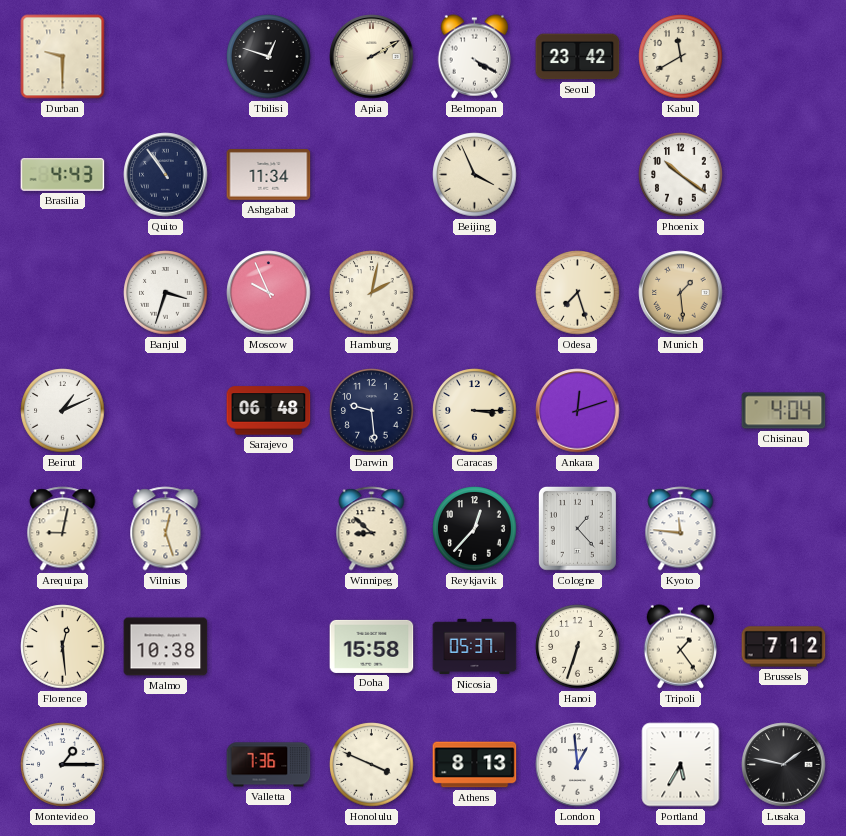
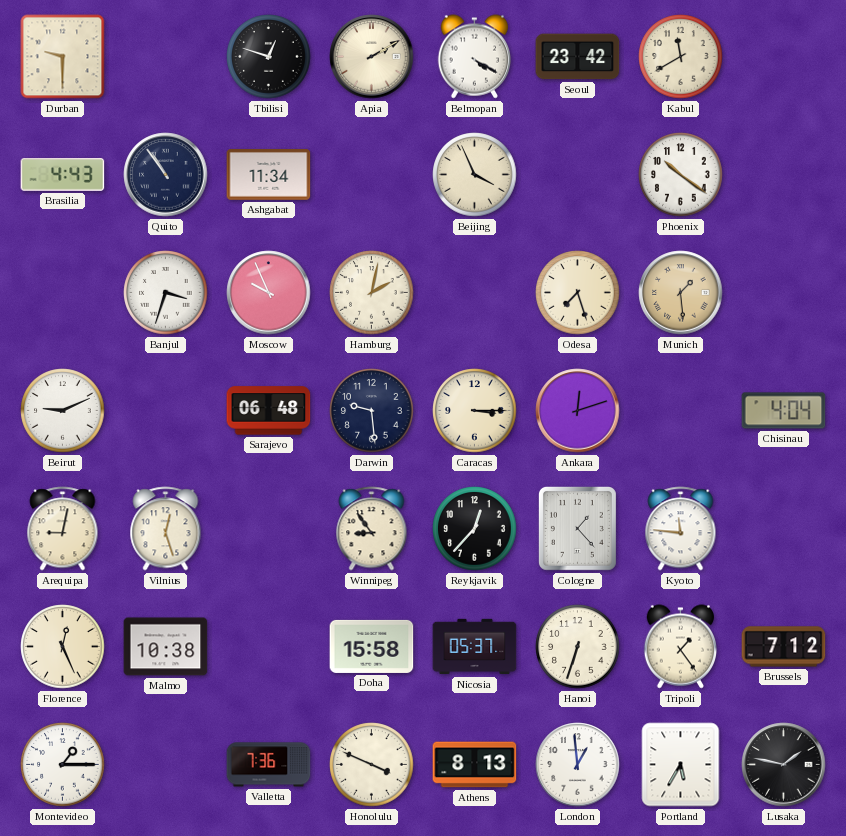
Beirut: 1:11 -> 9:11
Winnipeg: 8:52 -> 8:54
Florence: 12:29 -> 12:26
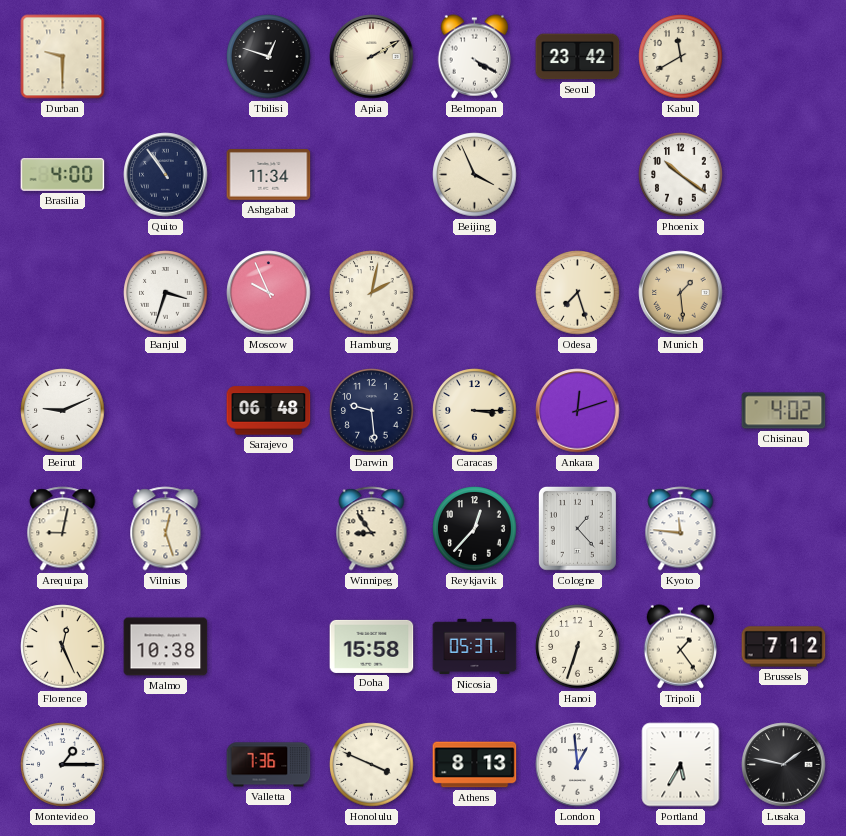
Brasilia: 4:43 -> 4:00
Chisinau: 4:04 -> 4:02
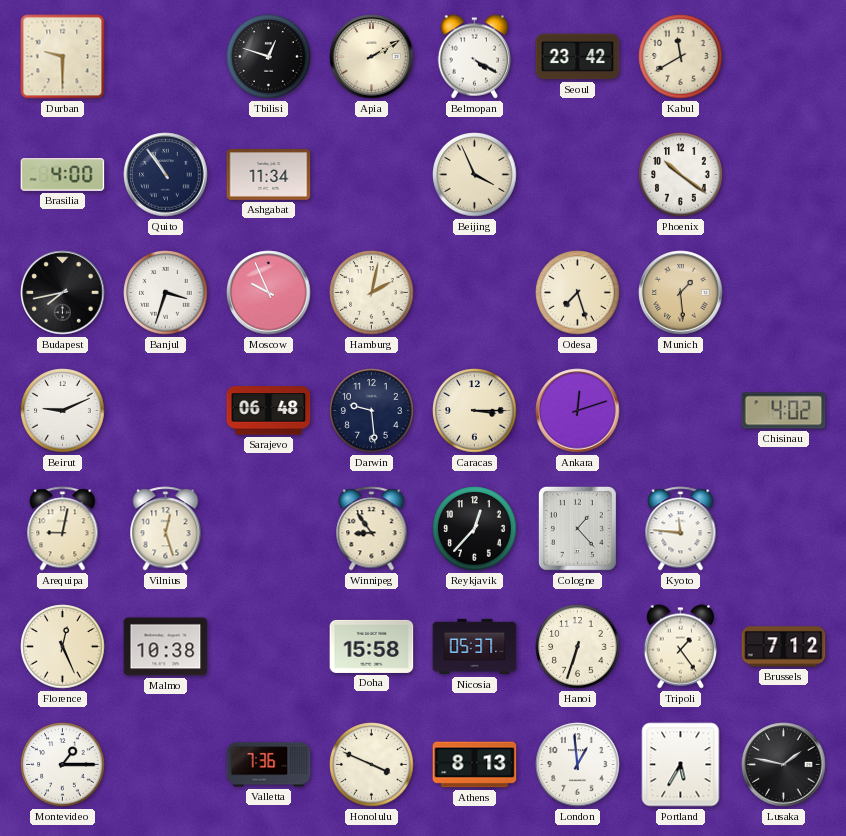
Budapest: none -> 7:43
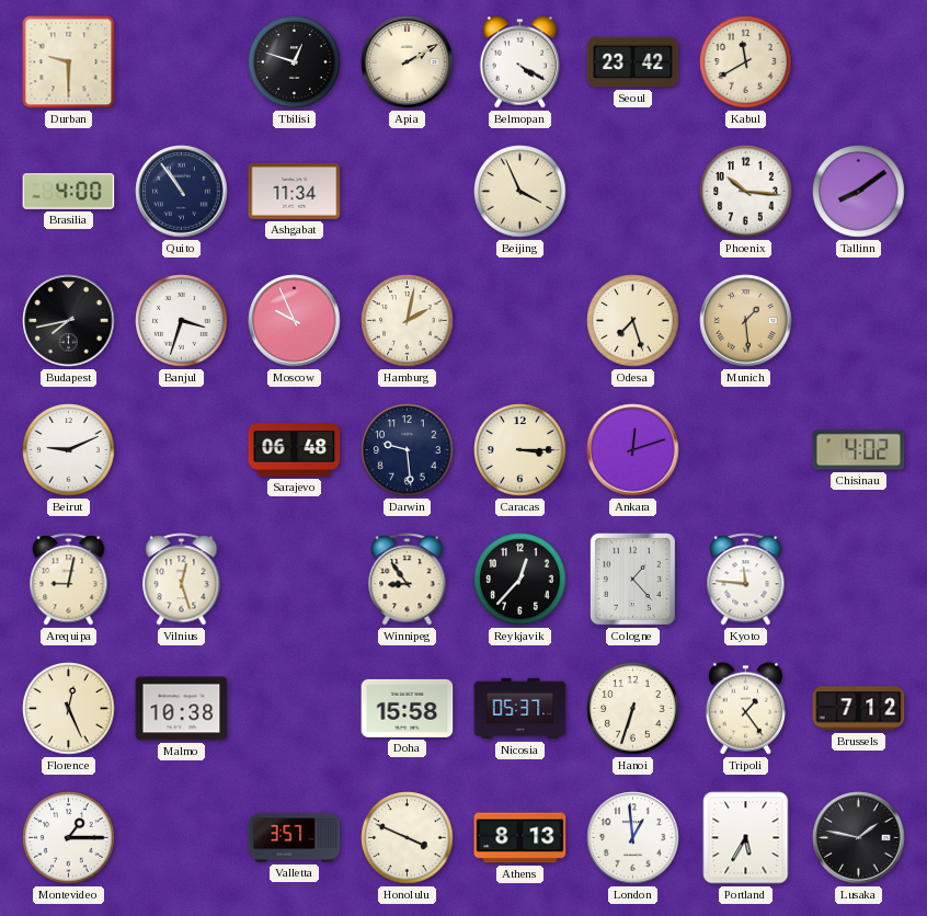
Phoenix: 10:21 -> 10:16
Tallinn: none -> 8:09
Valletta: 7:36 -> 3:57
